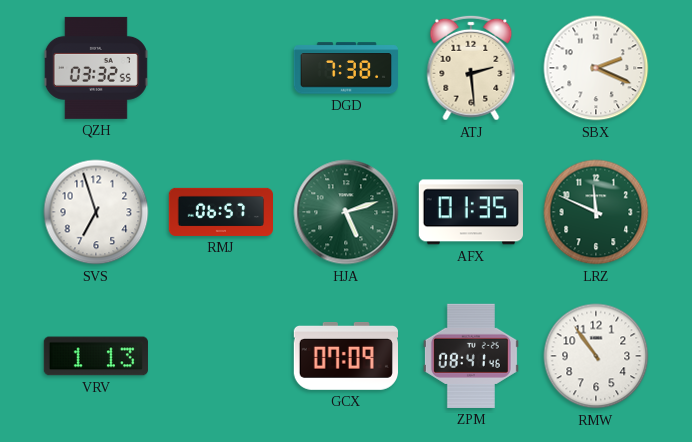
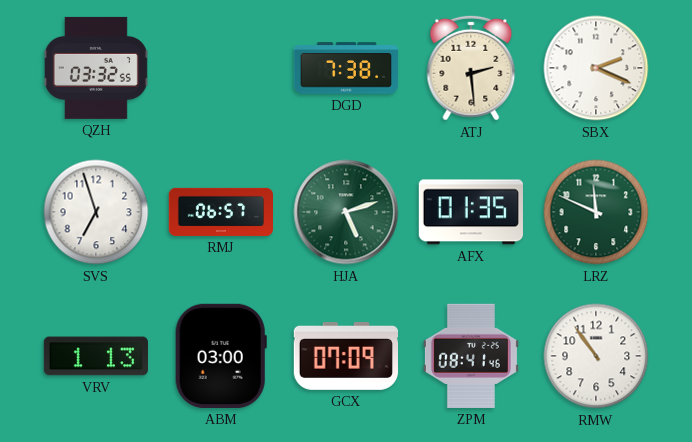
ABM: none -> 03:00
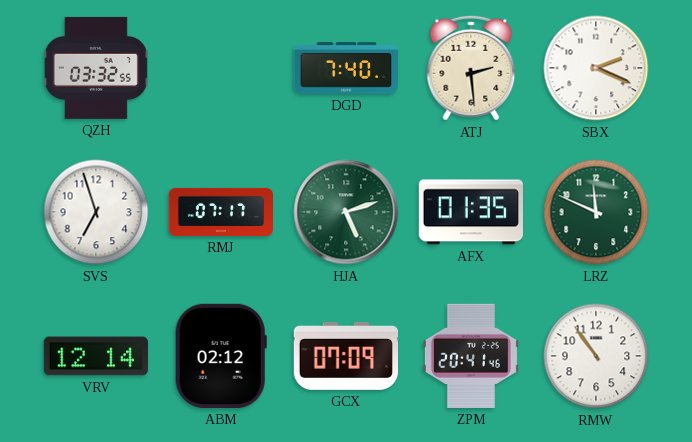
DGD: 7:38 -> 7:40
RMJ: 06:57 -> 07:17
VRV: 1:13 -> 12:14
ABM: 03:00 -> 02:12
ZPM: 08:41 -> 20:41
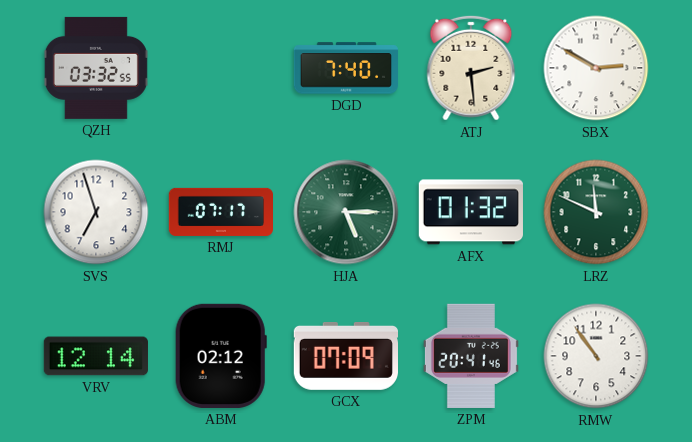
SBX: 2:19 -> 2:50
HJA: 5:12 -> 5:15
AFX: 01:35 -> 01:32
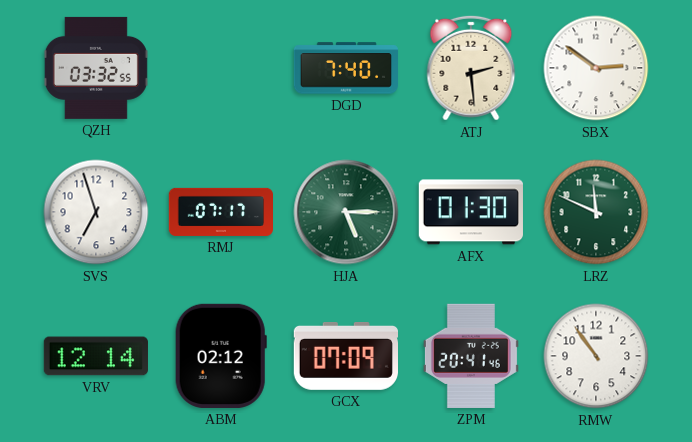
SBX: 2:50 -> 2:51
AFX: 01:32 -> 01:30
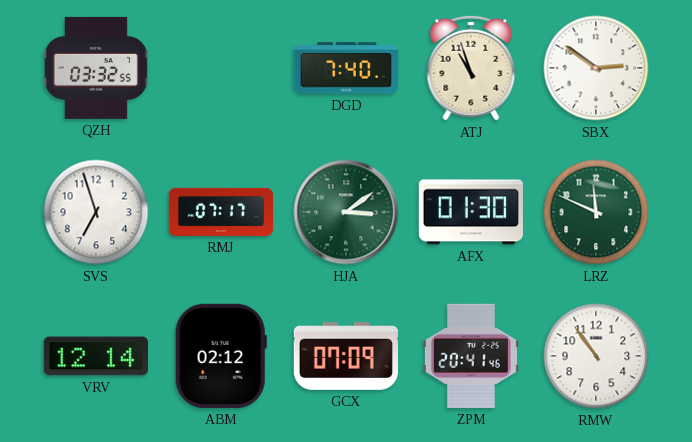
ATJ: 2:29 -> 10:57
HJA: 5:15 -> 3:09
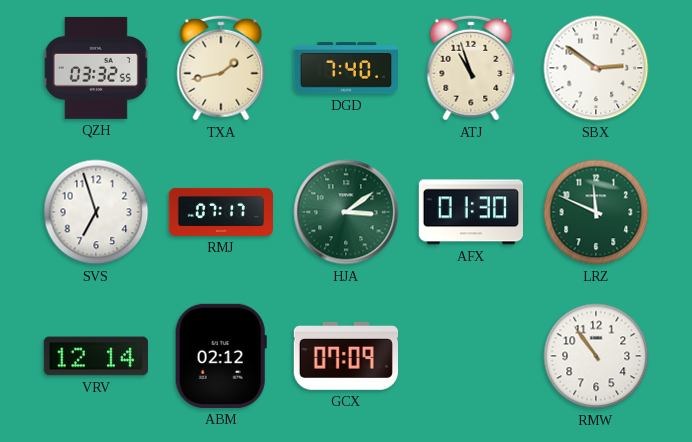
TXA: none -> 1:43
ZPM: 20:41 -> none
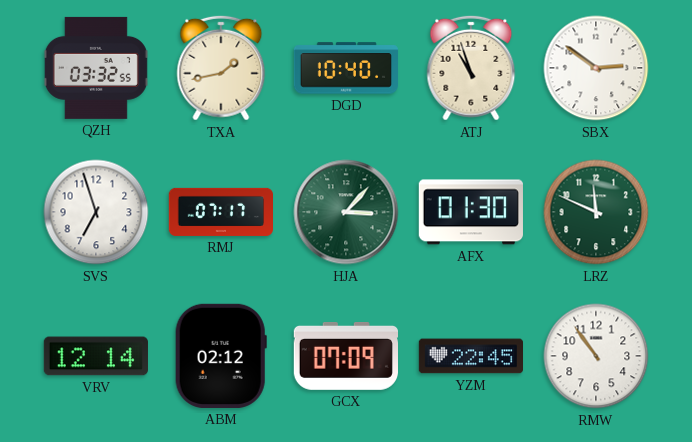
DGD: 7:40 -> 10:40
HJA: 3:09 -> 3:07
YZM: none -> 22:45
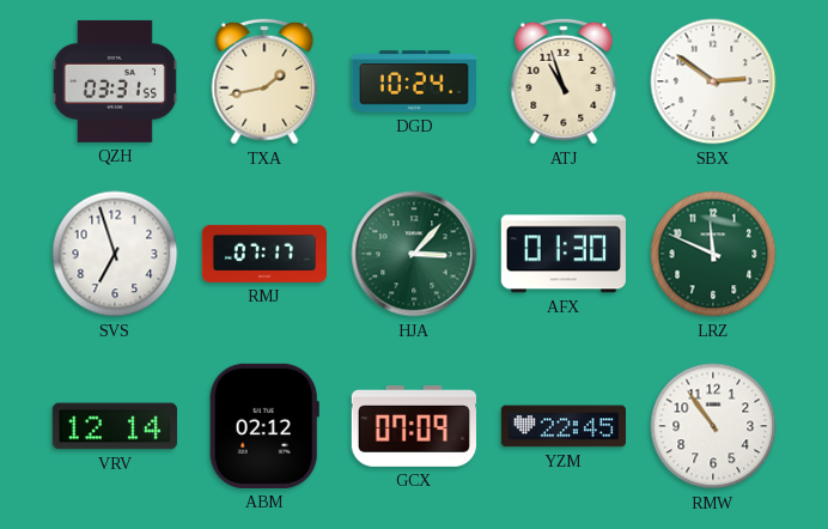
QZH: 03:32 -> 03:31
DGD: 10:40 -> 10:24
